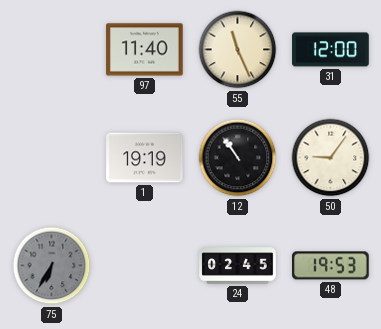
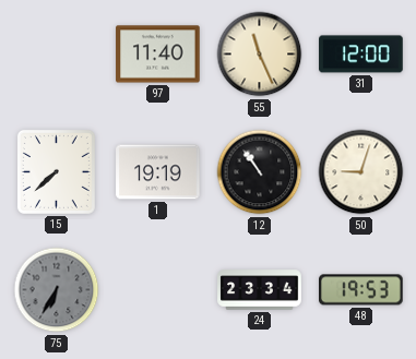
15: none -> 7:38
50: 9:06 -> 9:03
24: 02:45 -> 23:34
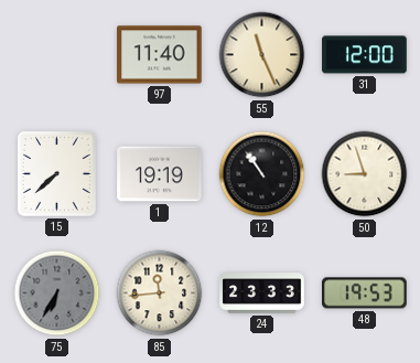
50: 9:03 -> 8:57
85: none -> 11:44
24: 23:34 -> 23:33
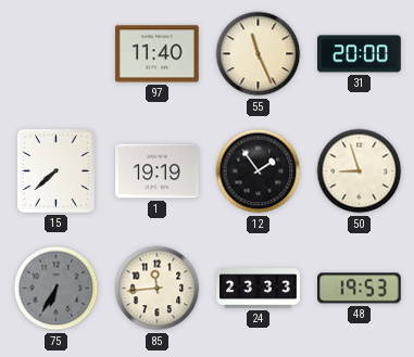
31: 12:00 -> 20:00
12: 10:54 -> 1:54
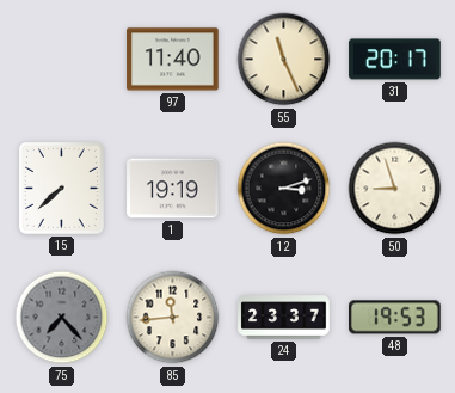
31: 20:00 -> 20:17
12: 1:54 -> 3:12
75: 6:35 -> 7:23
24: 23:33 -> 23:37
